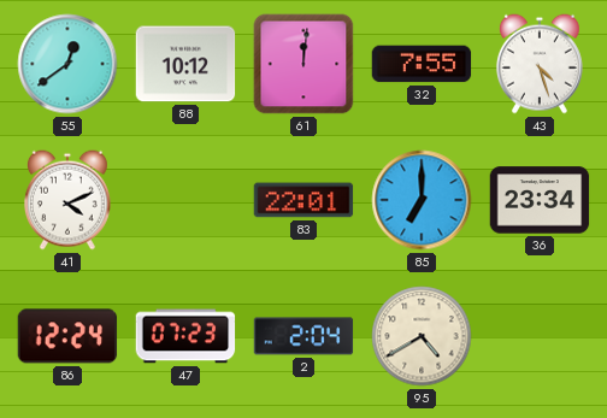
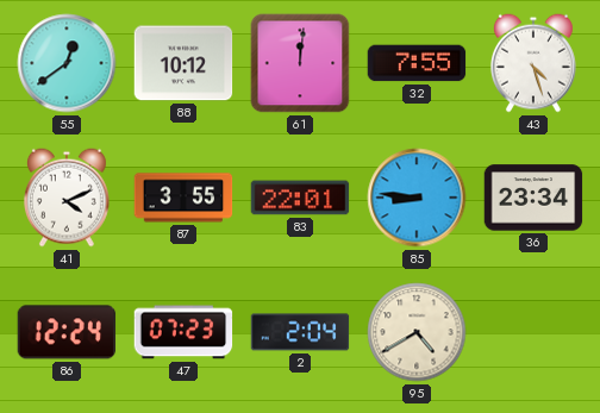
87: none -> 3:55
85: 7:00 -> 8:46
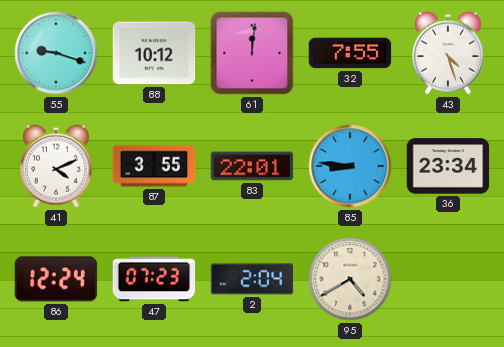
55: 12:39 -> 9:18
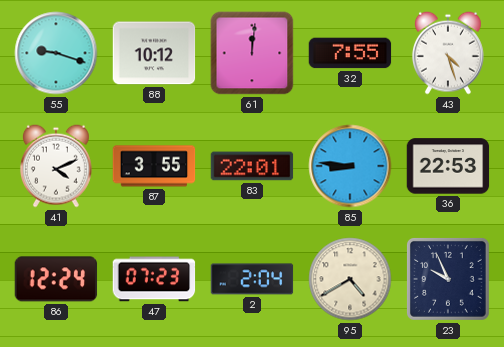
36: 23:34 -> 22:53
23: none -> 9:56
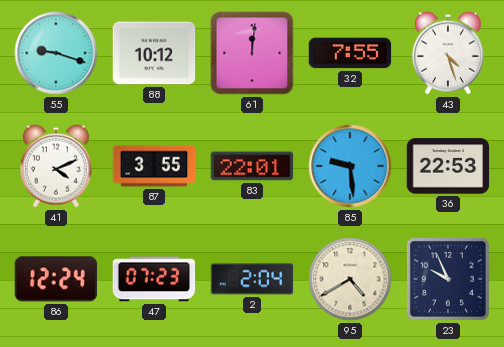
85: 8:46 -> 9:29
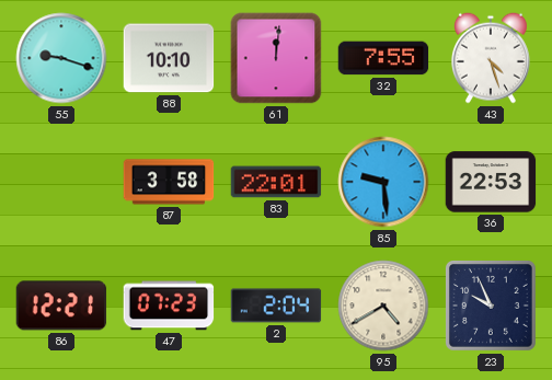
88: 10:12 -> 10:10
41: 4:11 -> none
87: 3:55 -> 3:58
86: 12:24 -> 12:21
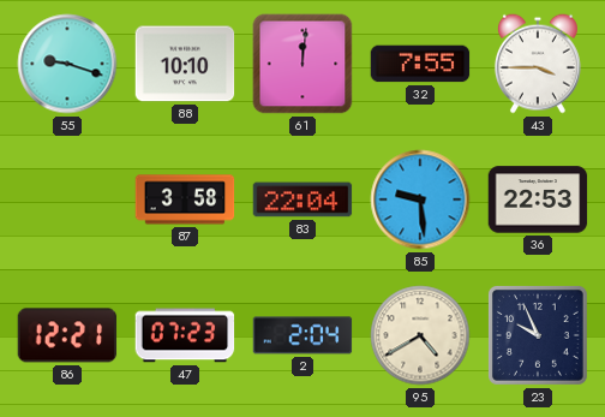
43: 4:27 -> 3:45
83: 22:01 -> 22:04
